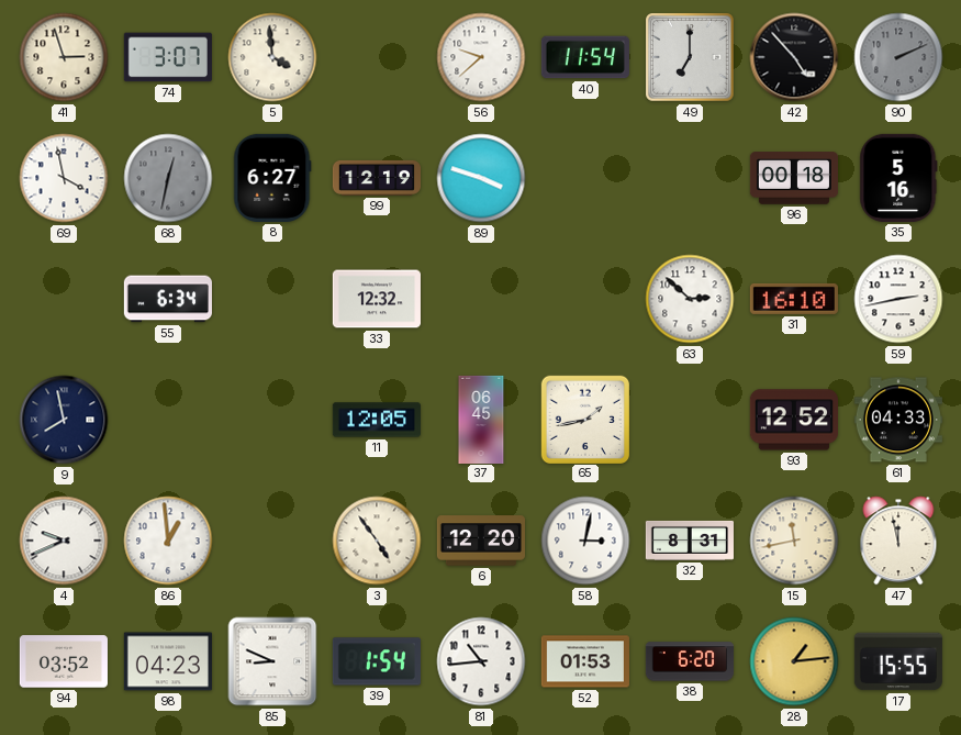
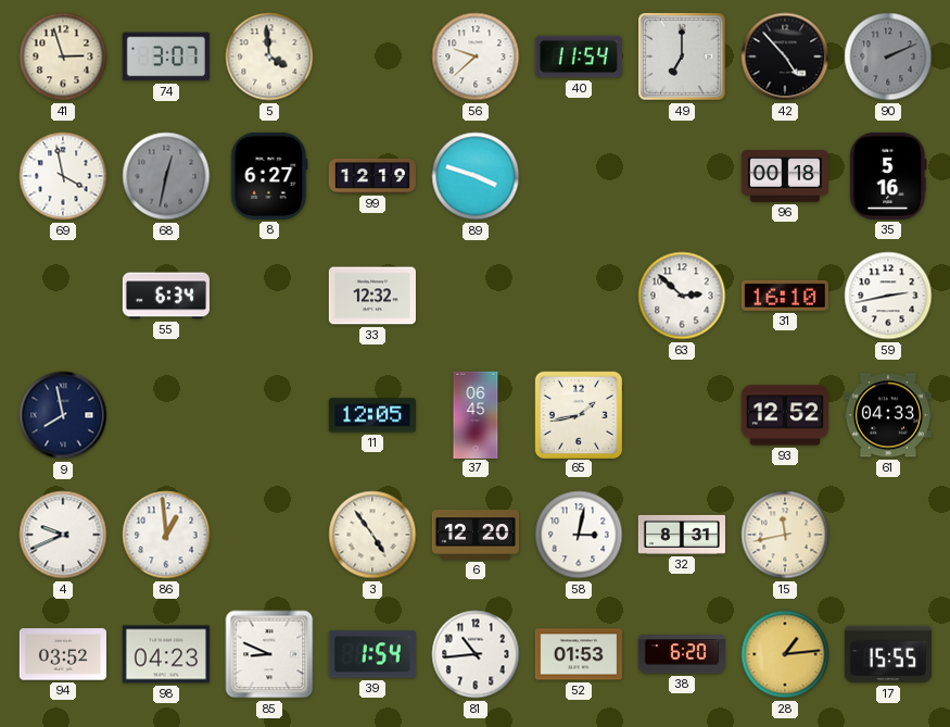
47: 11:58 -> none
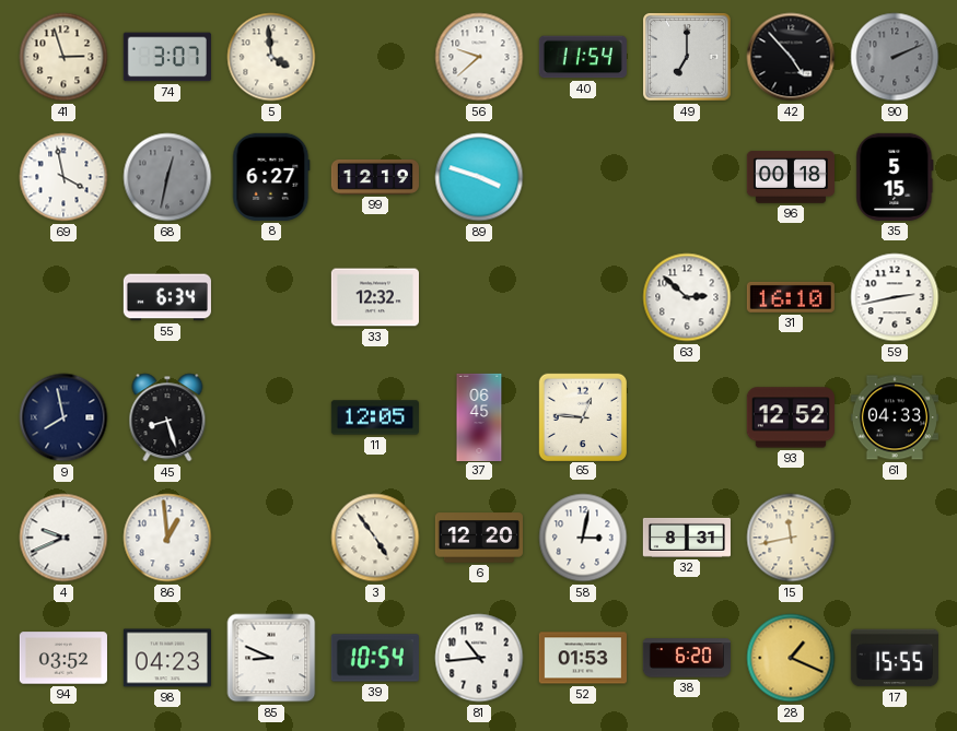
35: 5:16 -> 5:15
45: none -> 8:27
65: 1:43 -> 12:46
39: 1:54 -> 10:54
28: 1:14 -> 1:19
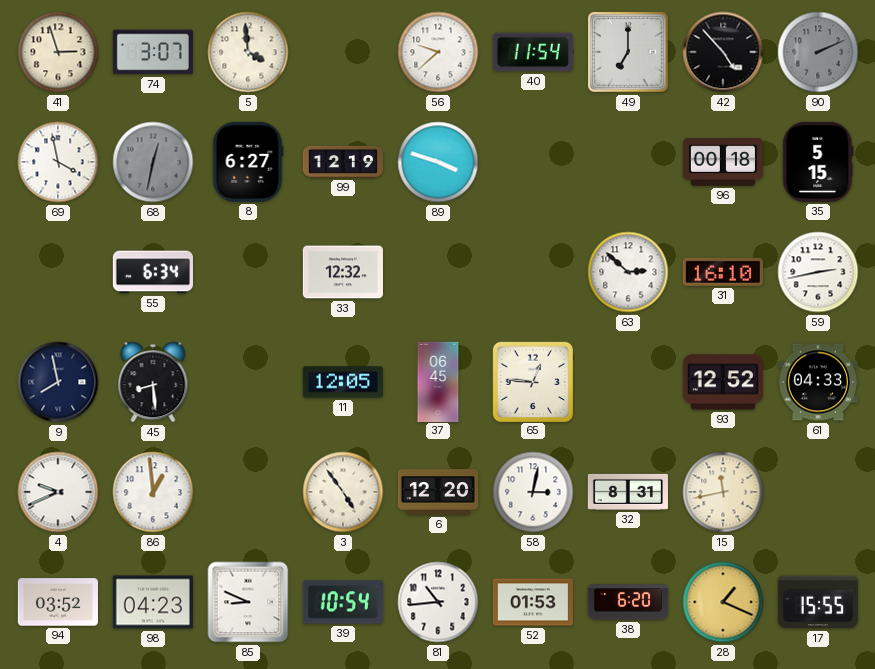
45: 8:27 -> 8:29
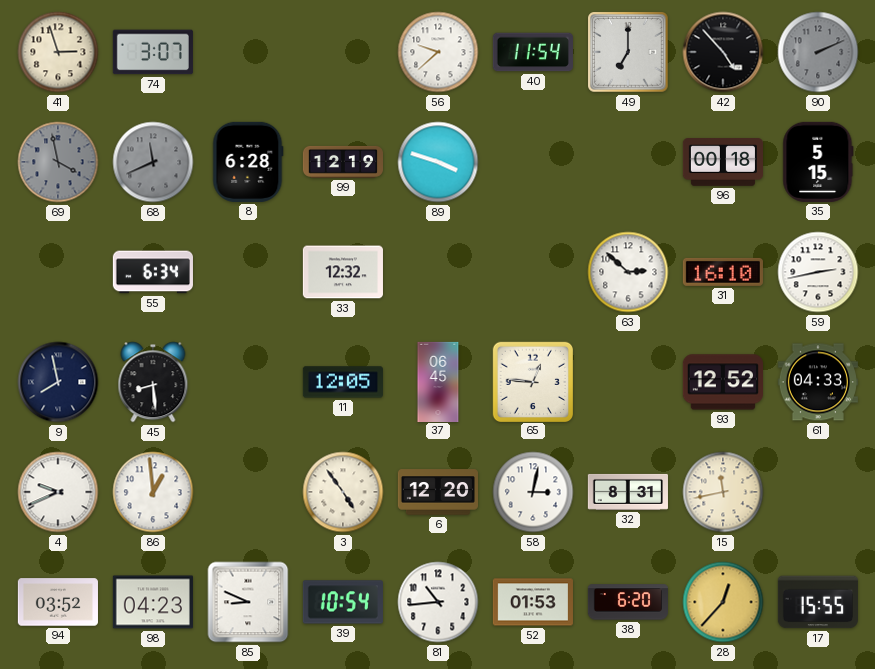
5: 3:59 -> none
69 dial: white -> grey
68: 12:32 -> 11:41
8: 6:27 -> 6:28
28: 1:19 -> 12:37
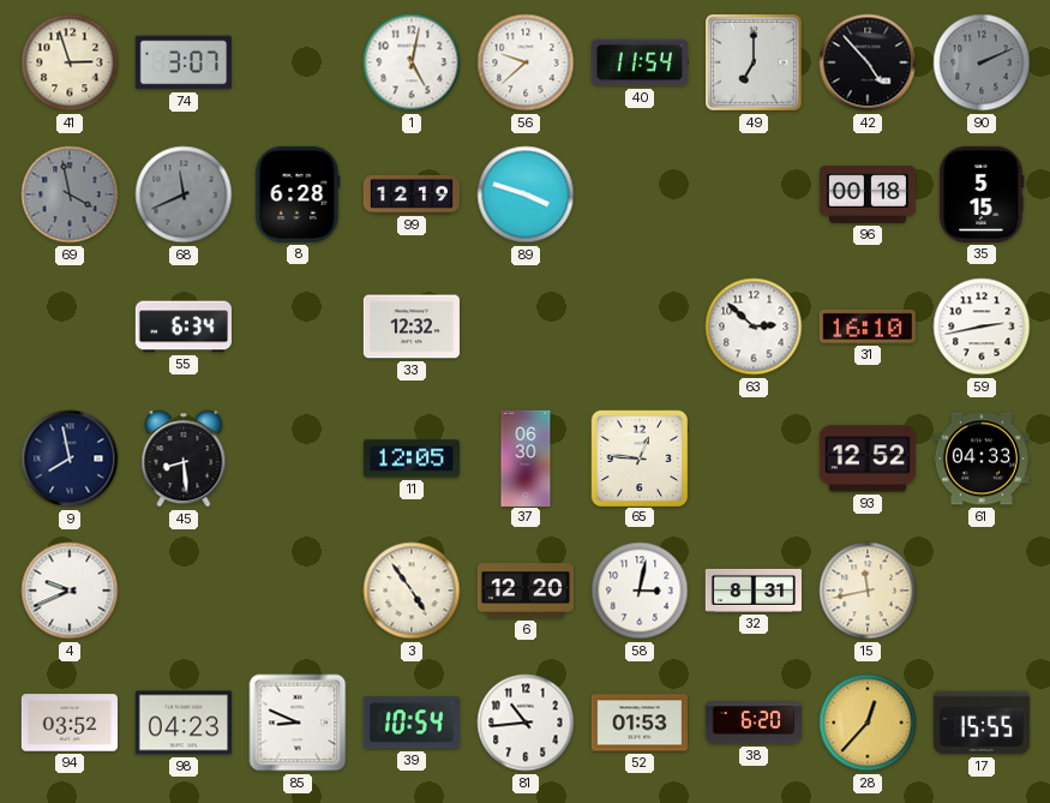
1: none -> 5:02
37: 06:45 -> 06:30
86: 12:59 -> none
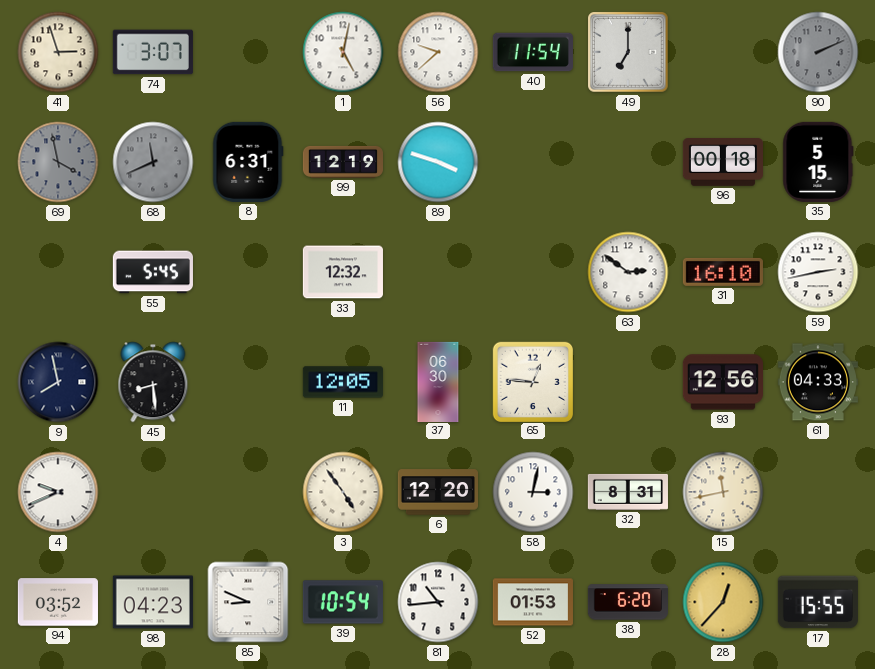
42: 4:53 -> none
8: 6:28 -> 6:31
55: 6:34 -> 5:45
63: 2:52 -> 2:51
93: 12:52 -> 12:56
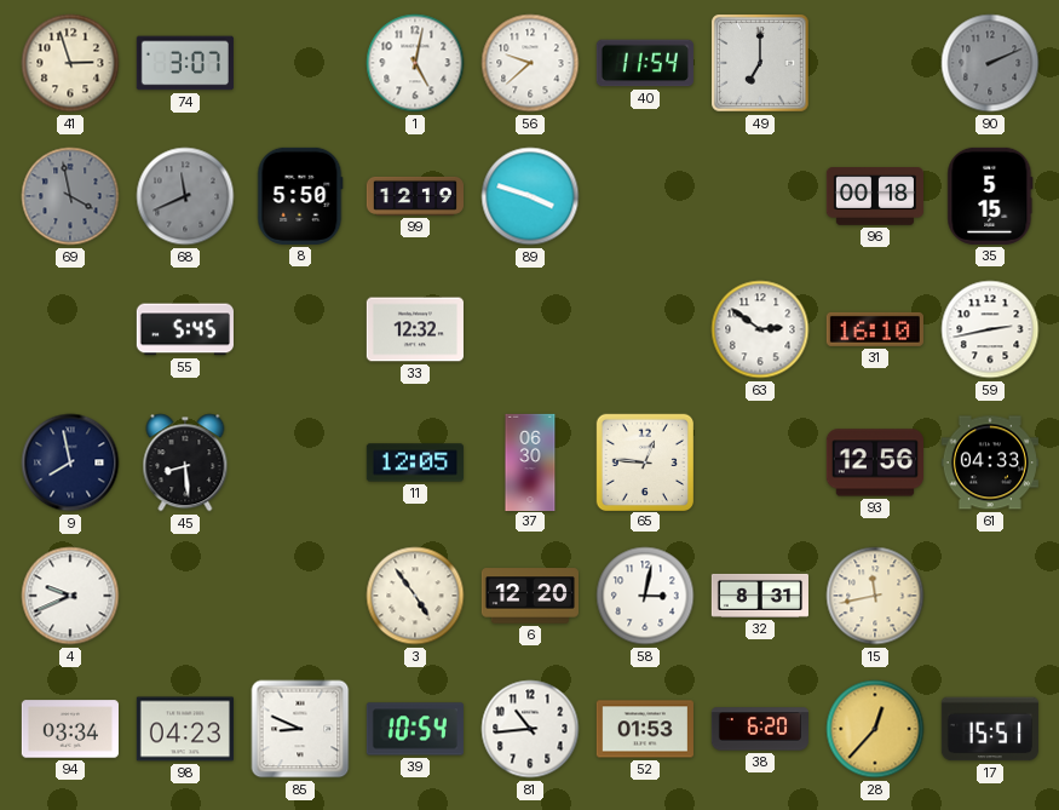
8: 6:31 -> 5:50
94: 03:52 -> 03:34
17: 15:55 -> 15:51
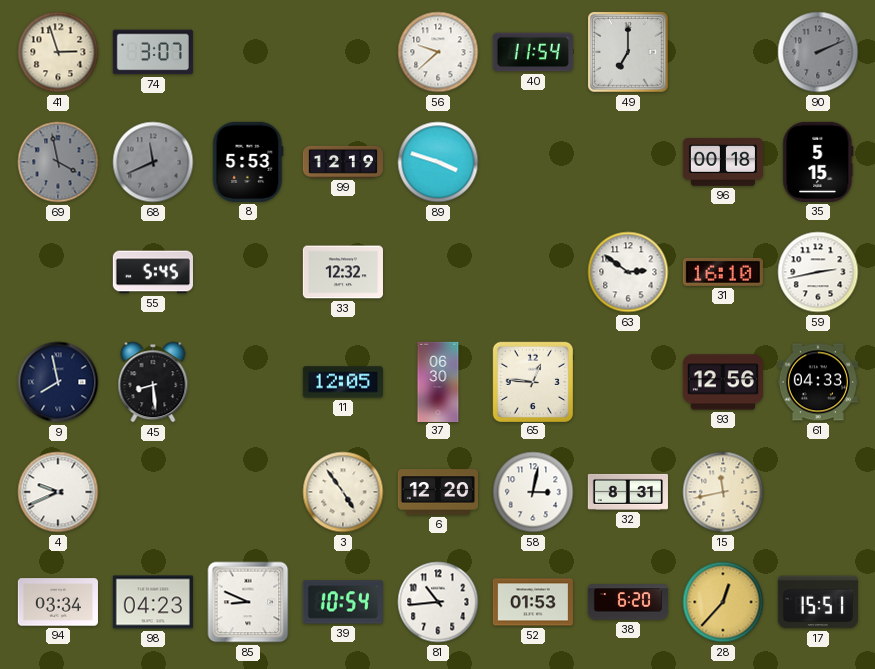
1: 5:02 -> none
8: 5:50 -> 5:53
